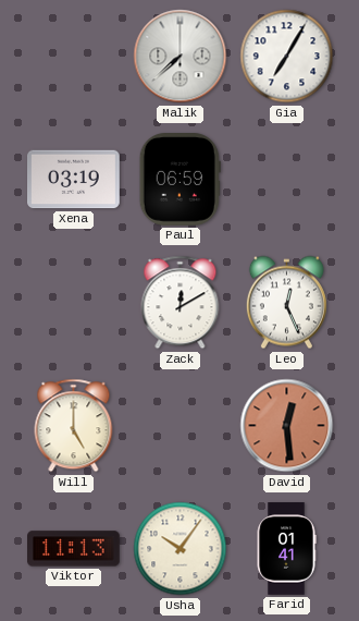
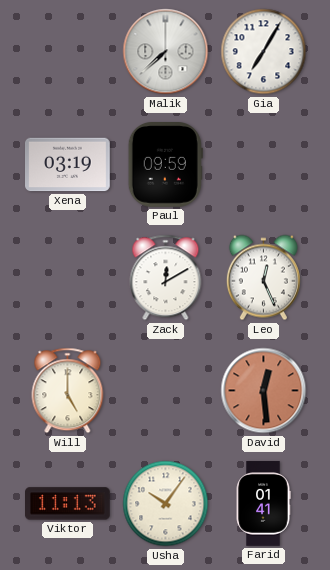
Paul: 06:59 -> 09:59
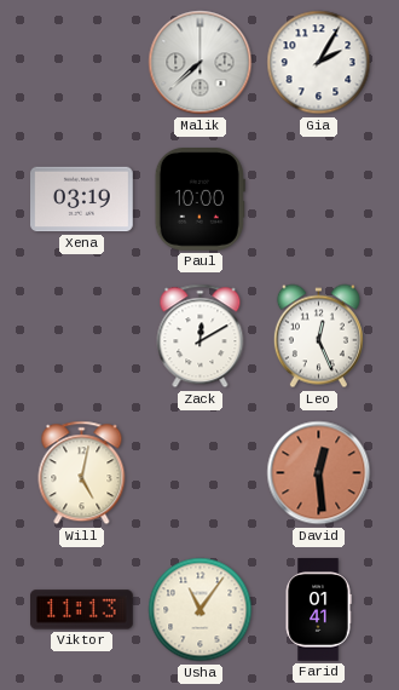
Gia: 7:05 -> 2:05
Paul: 09:59 -> 10:00
Will: 5:00 -> 5:02
Usha: 10:06 -> 11:06
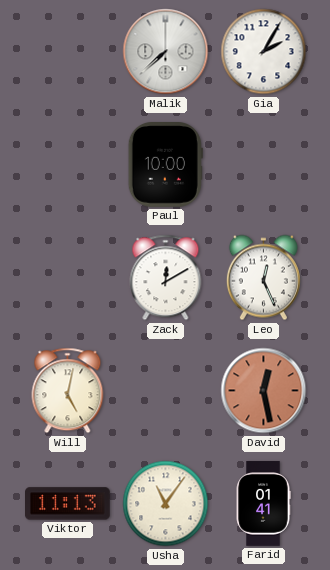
Xena: 03:19 -> none
David: 12:29 -> 12:28
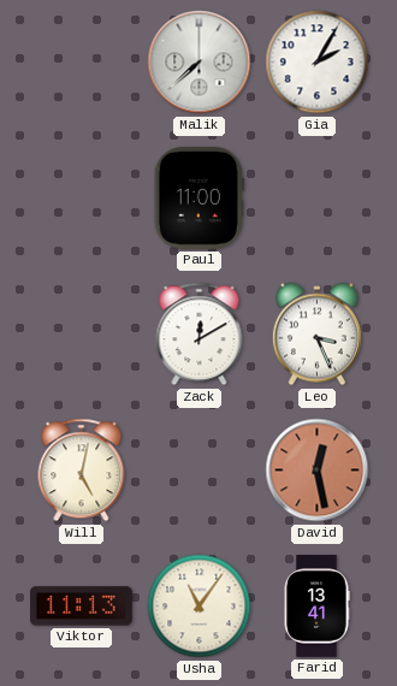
Paul: 10:00 -> 11:00
Leo: 12:26 -> 3:26
Farid: 01:41 -> 13:41
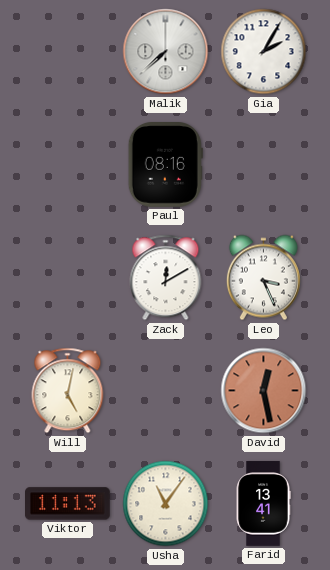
Paul: 11:00 -> 08:16
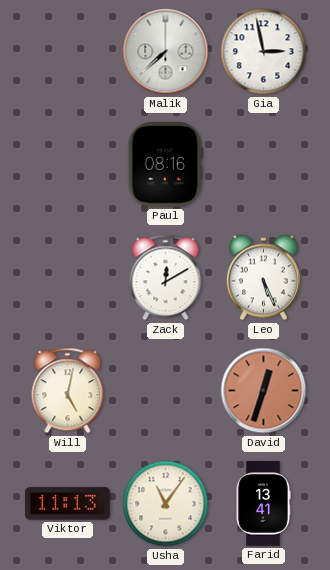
Gia: 2:05 -> 2:58
Leo: 3:26 -> 5:26
David: 12:28 -> 12:33
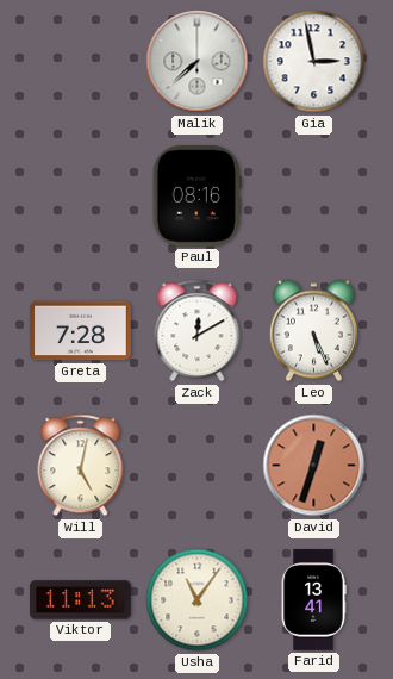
Greta: none -> 7:28
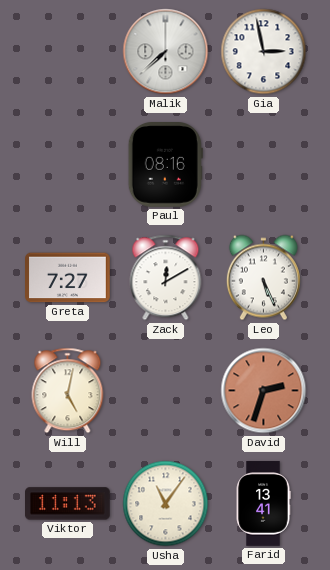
Greta: 7:28 -> 7:27
David: 12:33 -> 2:33
